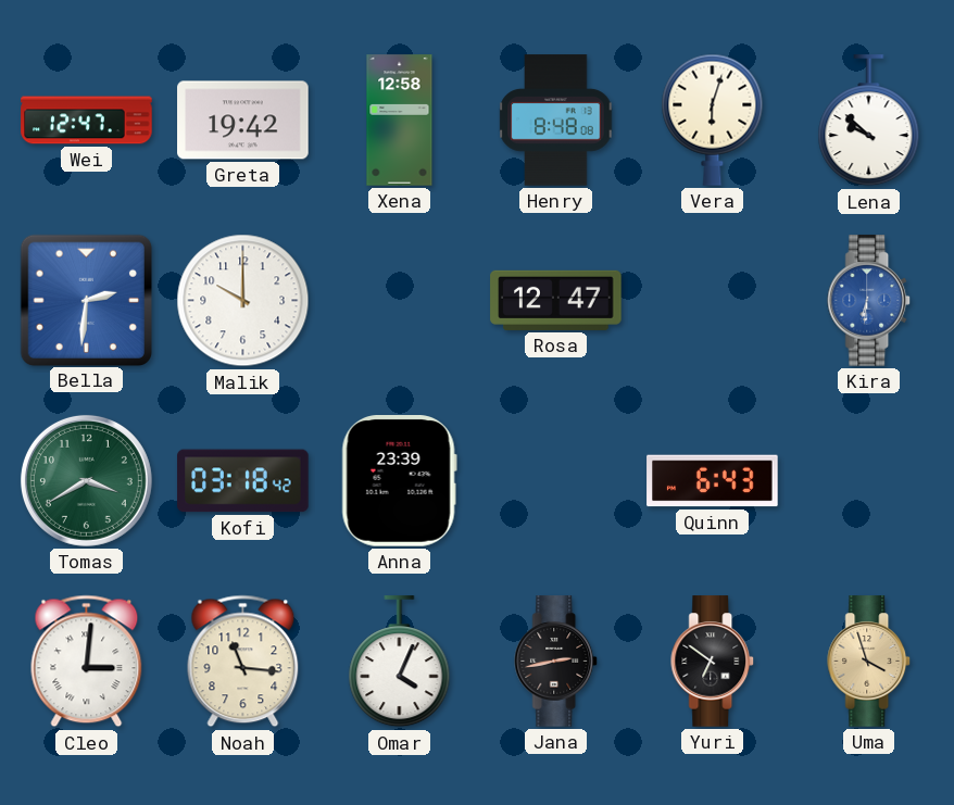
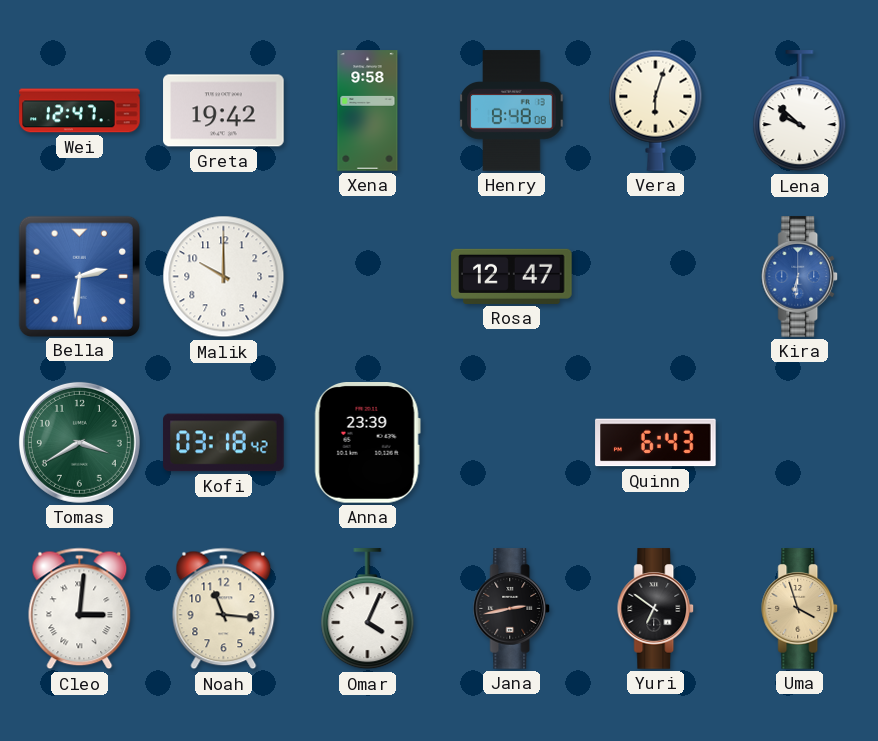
Xena: 12:58 -> 9:58
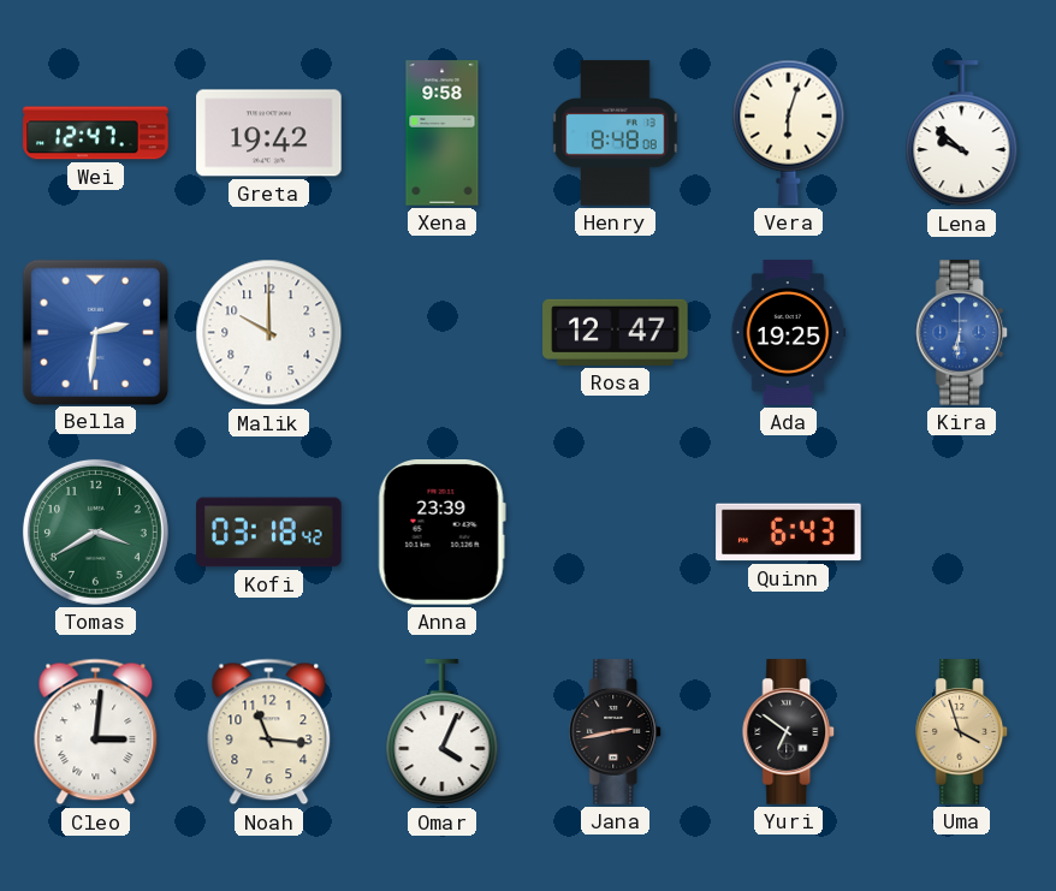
Ada: none -> 19:25
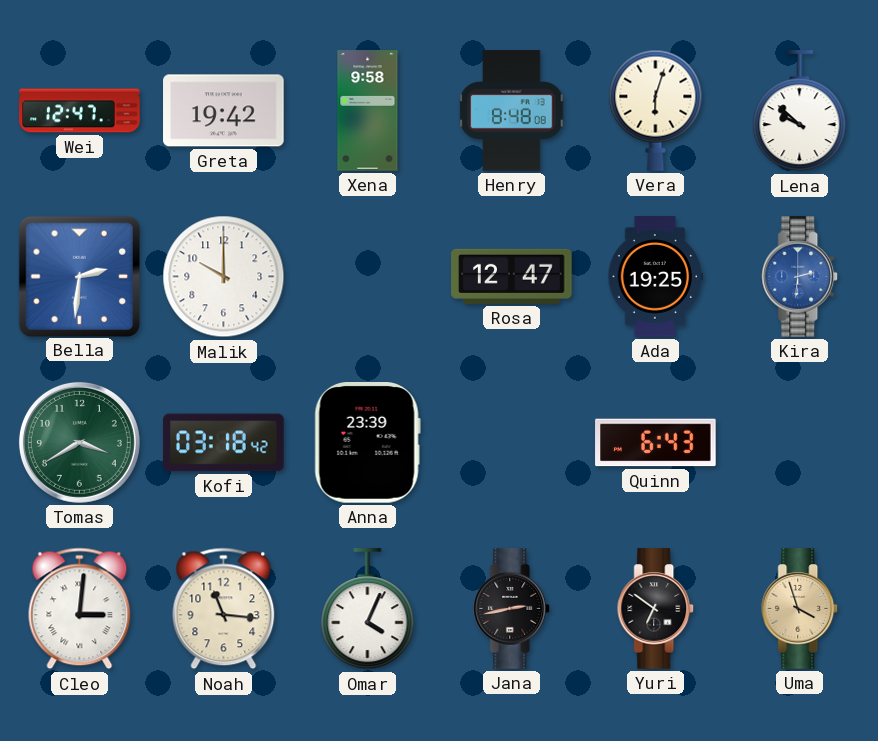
Kira: 6:31 -> 2:31
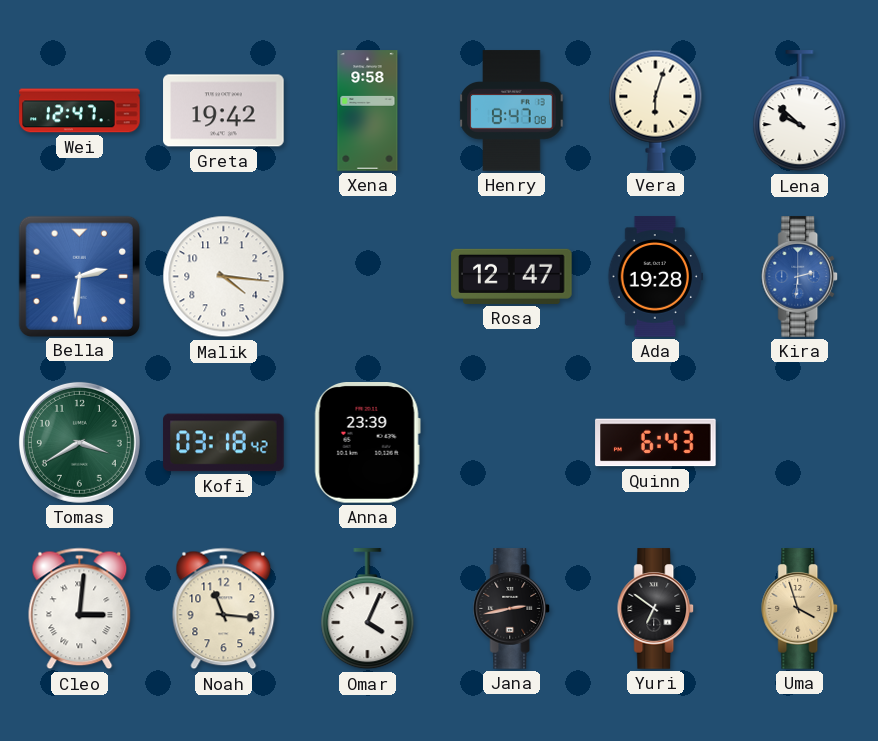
Henry: 8:48 -> 8:47
Malik: 10:00 -> 4:16
Ada: 19:25 -> 19:28
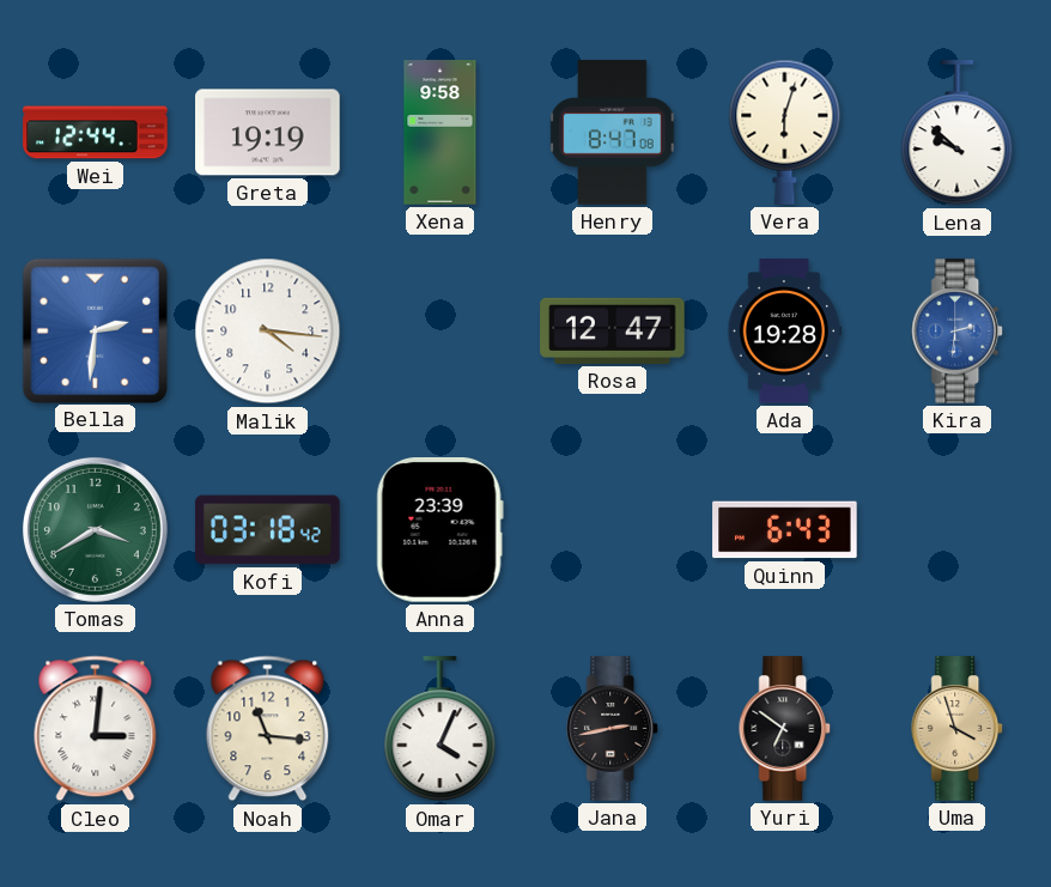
Wei: 12:47 -> 12:44
Greta: 19:42 -> 19:19
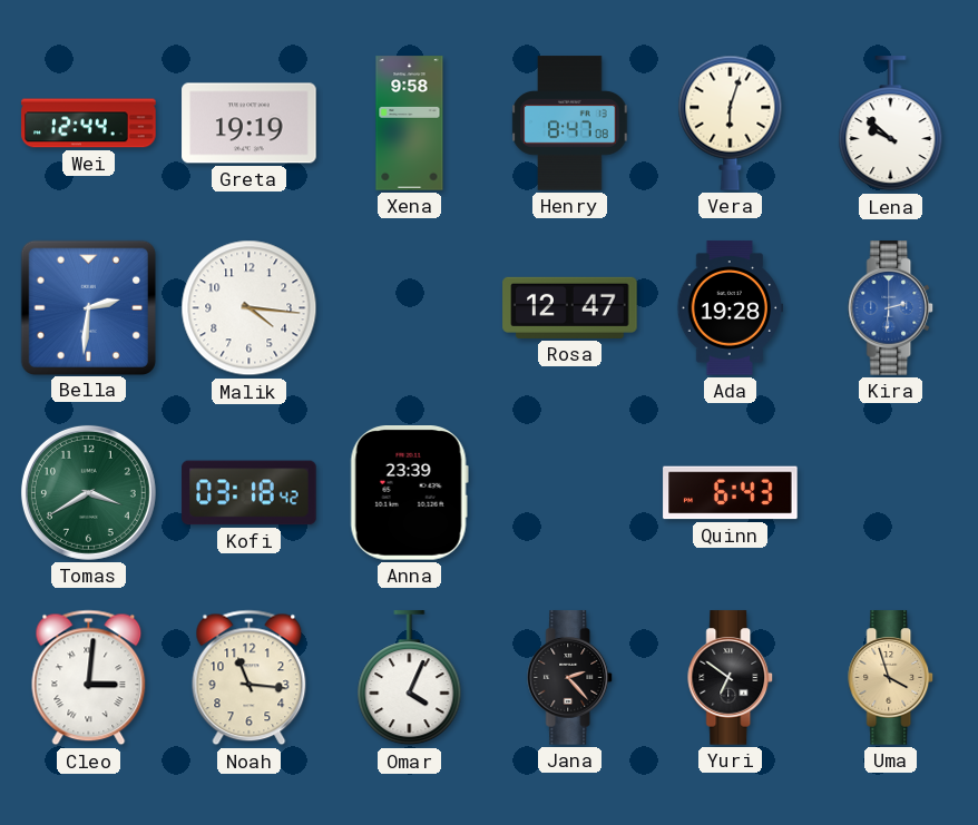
Jana: 2:43 -> 2:23
